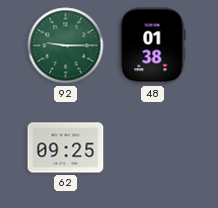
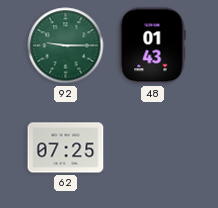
48: 01:38 -> 01:43
62: 09:25 -> 07:25
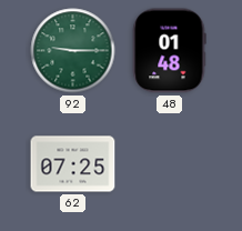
48: 01:43 -> 01:48
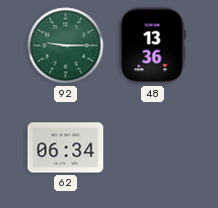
48: 01:48 -> 13:36
62: 07:25 -> 06:34
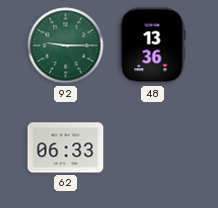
62: 06:34 -> 06:33
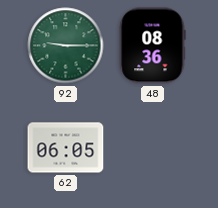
48: 13:36 -> 08:36
62: 06:33 -> 06:05
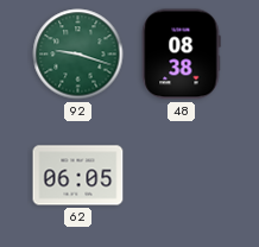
92: 9:15 -> 9:18
48: 08:36 -> 08:38
